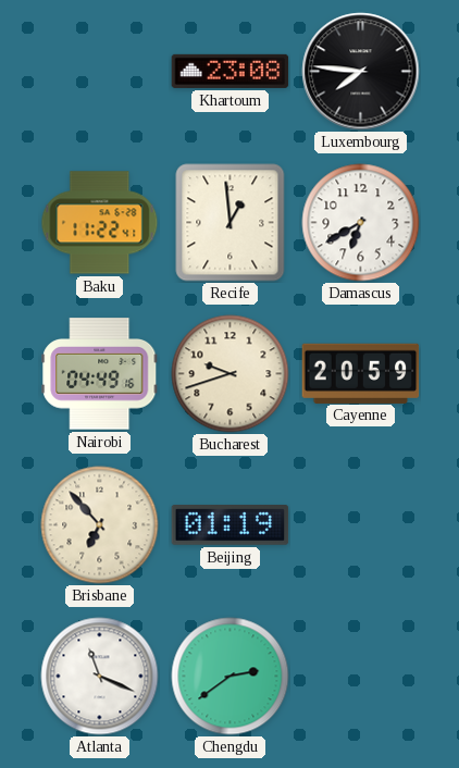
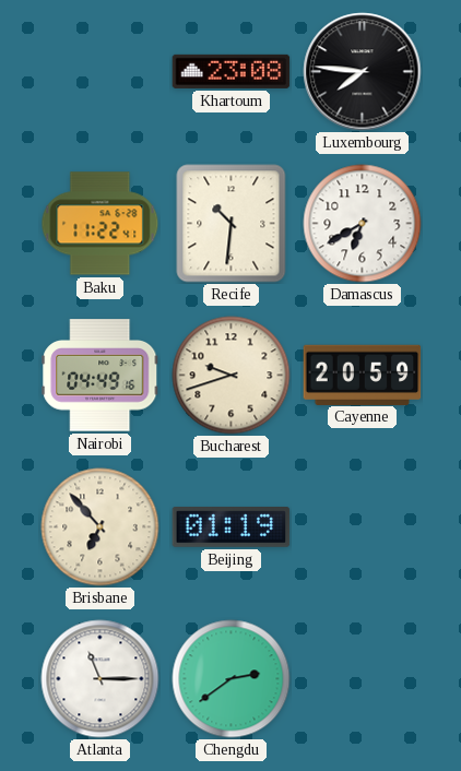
Recife: 12:59 -> 10:31
Atlanta: 11:19 -> 11:15
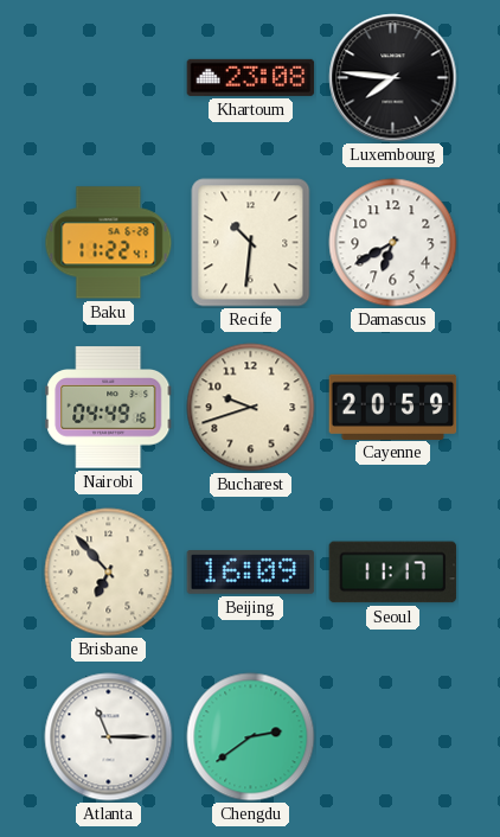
Beijing: 01:19 -> 16:09
Seoul: none -> 11:17
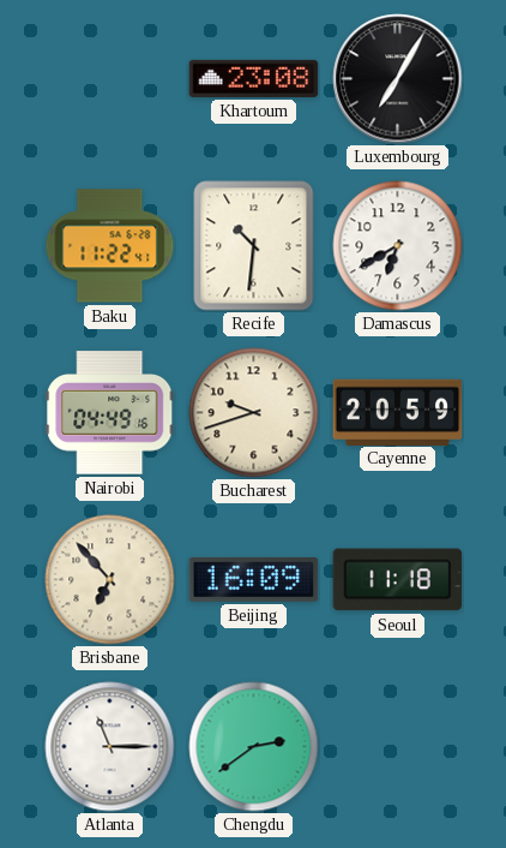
Luxembourg: 7:46 -> 7:05
Seoul: 11:17 -> 11:18
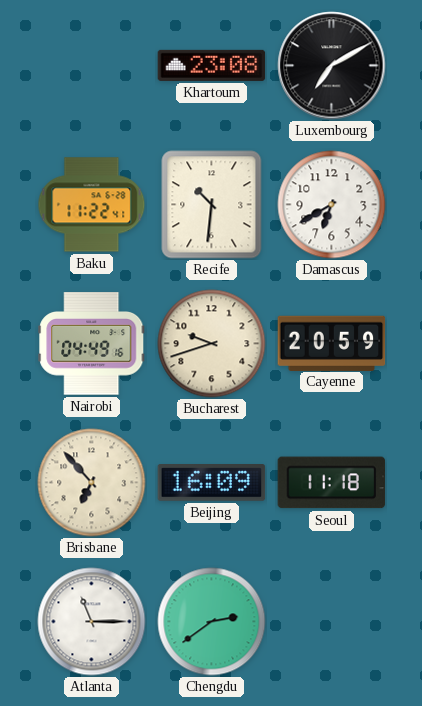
Luxembourg: 7:05 -> 7:10
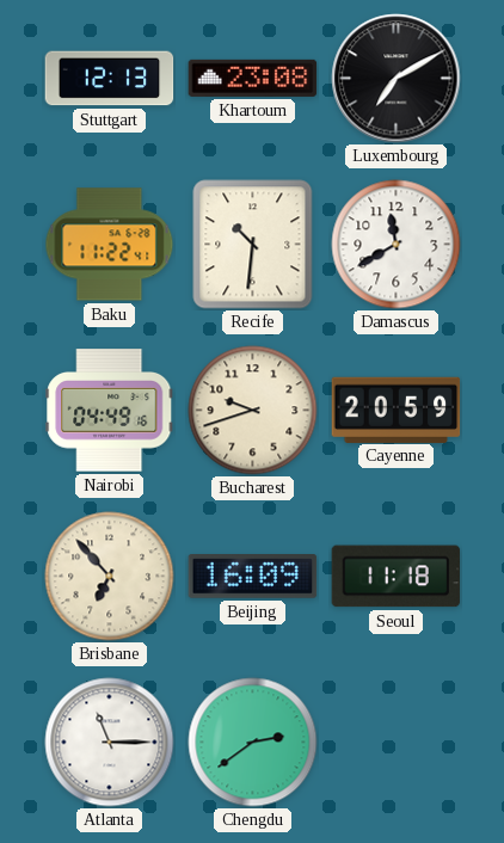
Stuttgart: none -> 12:13
Damascus: 6:40 -> 11:40
